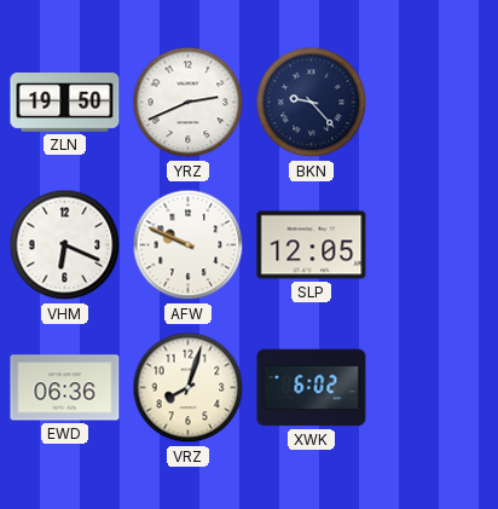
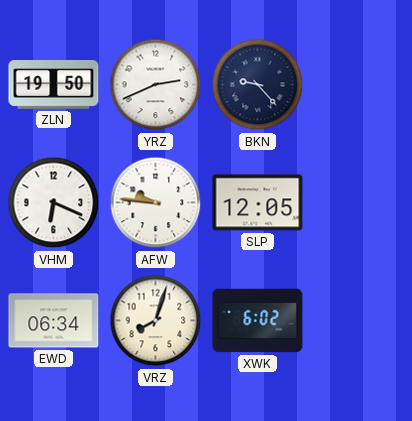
AFW: 9:49 -> 9:46
EWD: 06:36 -> 06:34
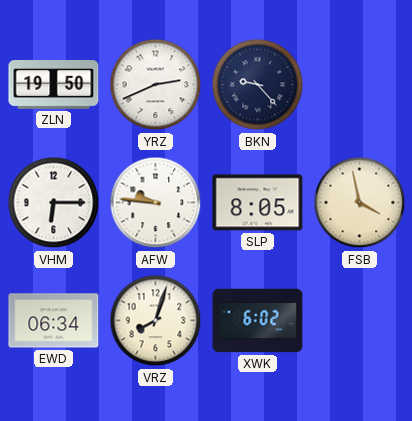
VHM: 6:19 -> 6:15
SLP: 12:05 -> 8:05
FSB: none -> 3:58
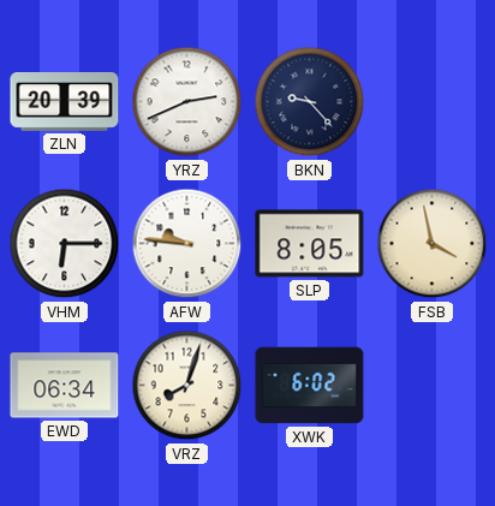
ZLN: 19:50 -> 20:39
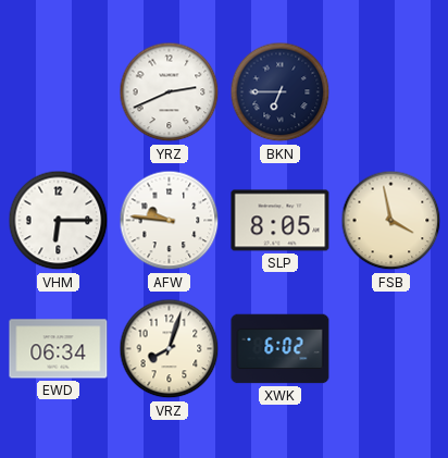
ZLN: 20:39 -> none
BKN: 9:23 -> 6:45
